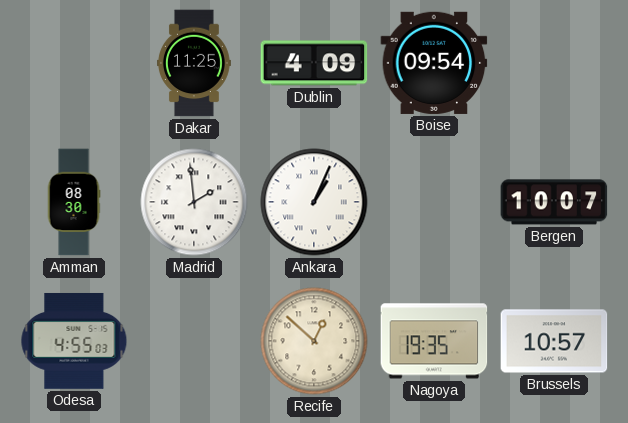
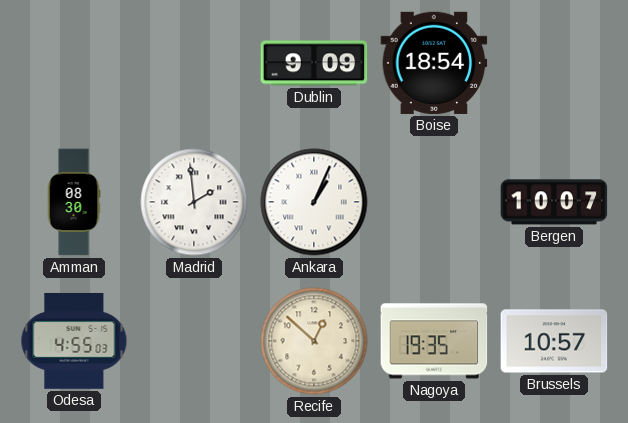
Dakar: 11:25 -> none
Dublin: 4:09 -> 9:09
Boise: 09:54 -> 18:54
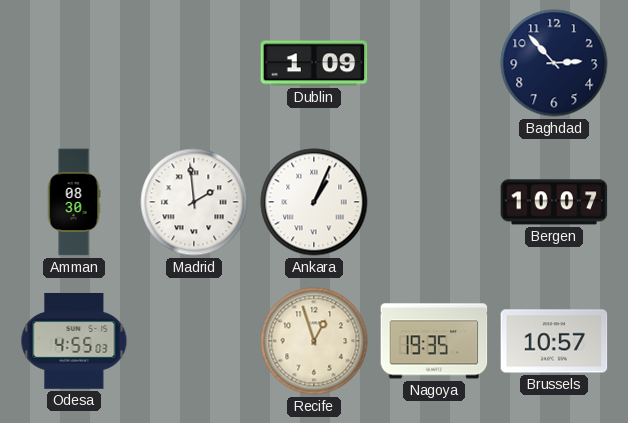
Dublin: 9:09 -> 1:09
Boise: 18:54 -> none
Baghdad: none -> 2:53
Recife: 12:52 -> 12:57
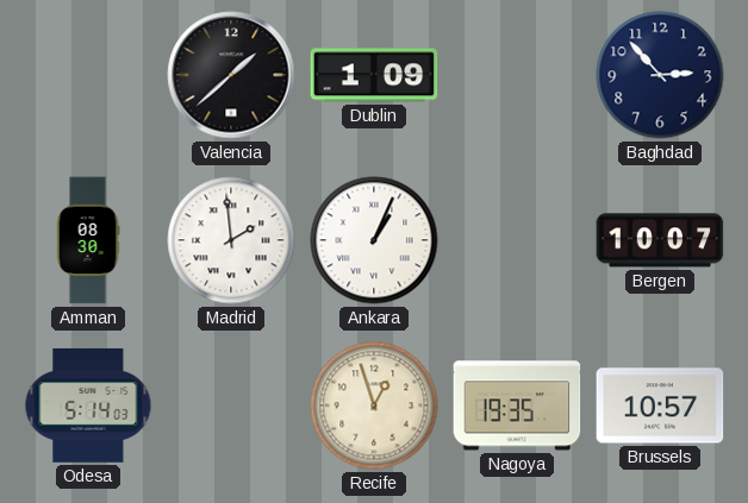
Valencia: none -> 1:38
Odesa: 4:55 -> 5:14
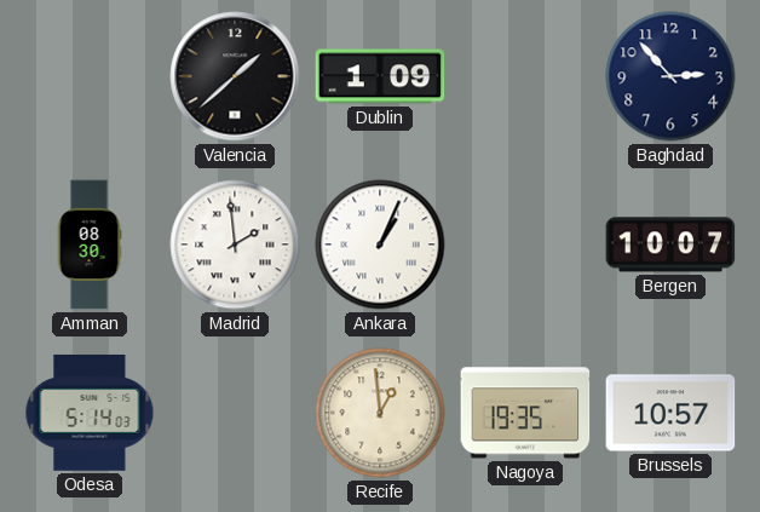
Recife: 12:57 -> 12:59
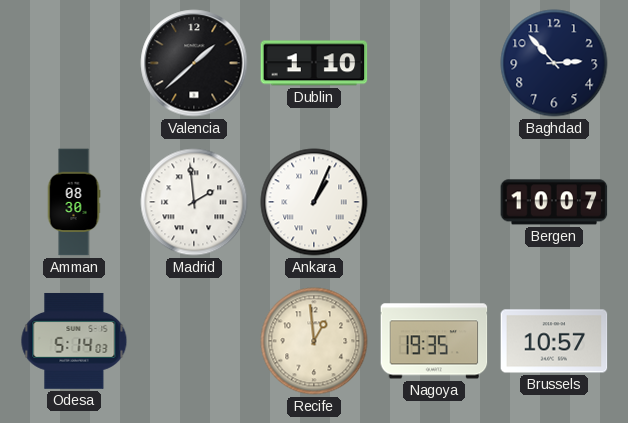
Dublin: 1:09 -> 1:10
